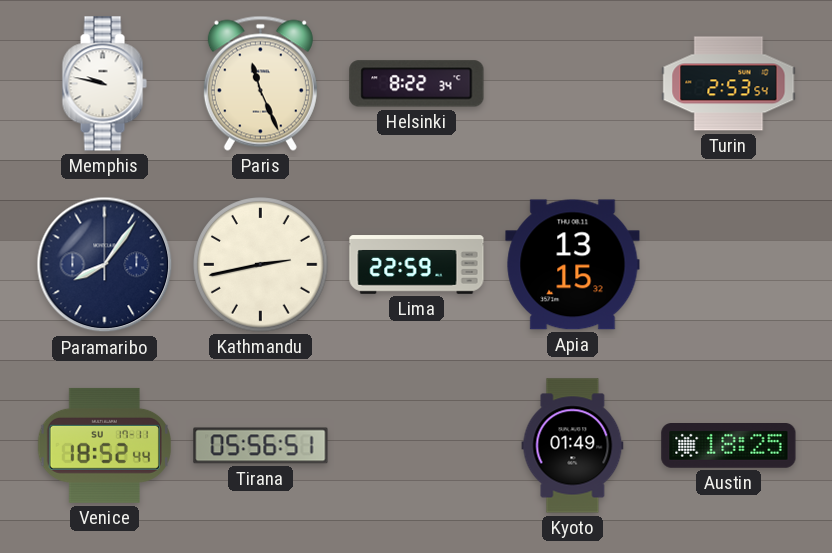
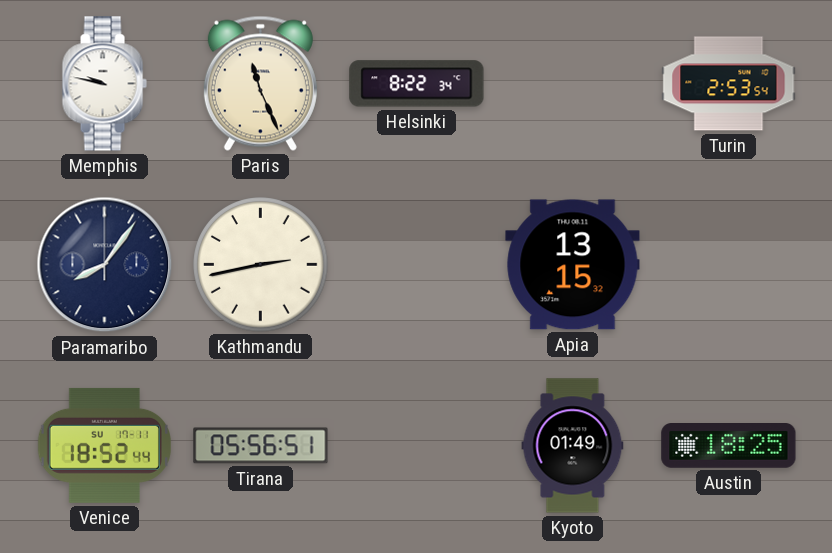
Lima: 22:59 -> none
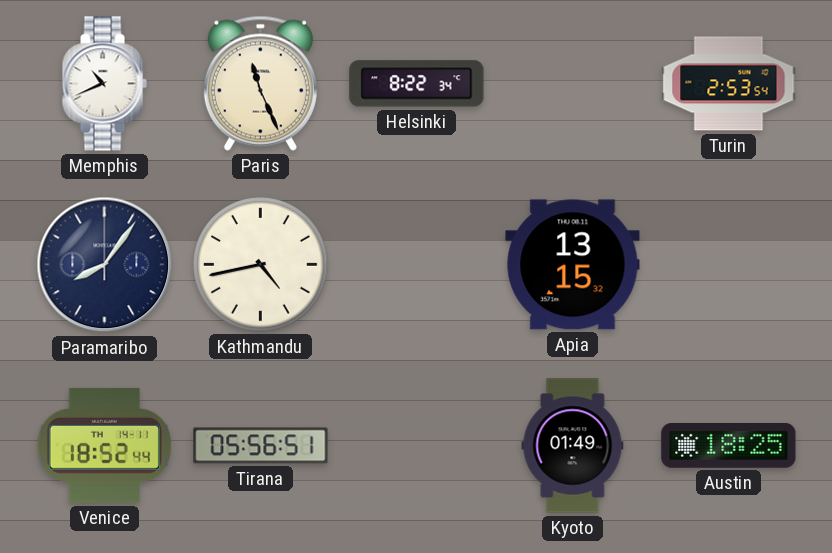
Memphis: 9:47 -> 10:41
Kathmandu: 2:43 -> 4:43
Venice date: SU 17-11 -> TH 14-11
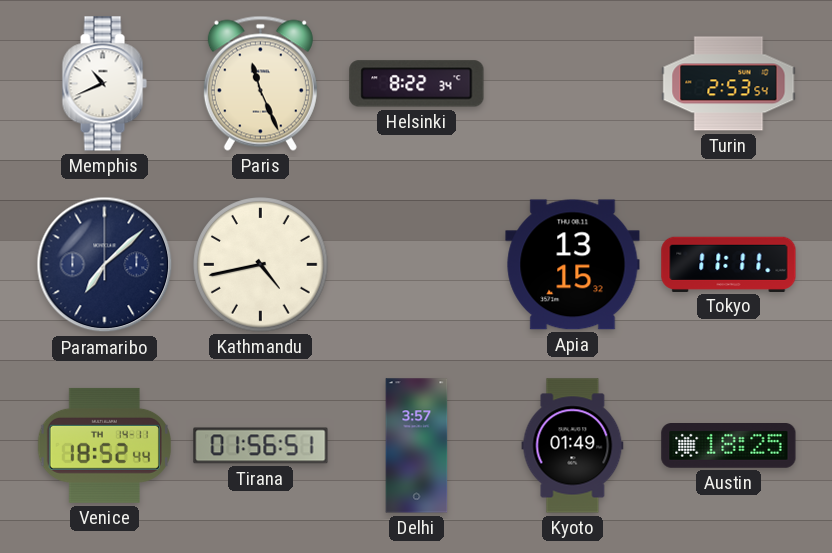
Paramaribo: 8:06 -> 7:08
Tokyo: none -> 11:11
Tirana: 05:56 -> 01:56
Delhi: none -> 3:57
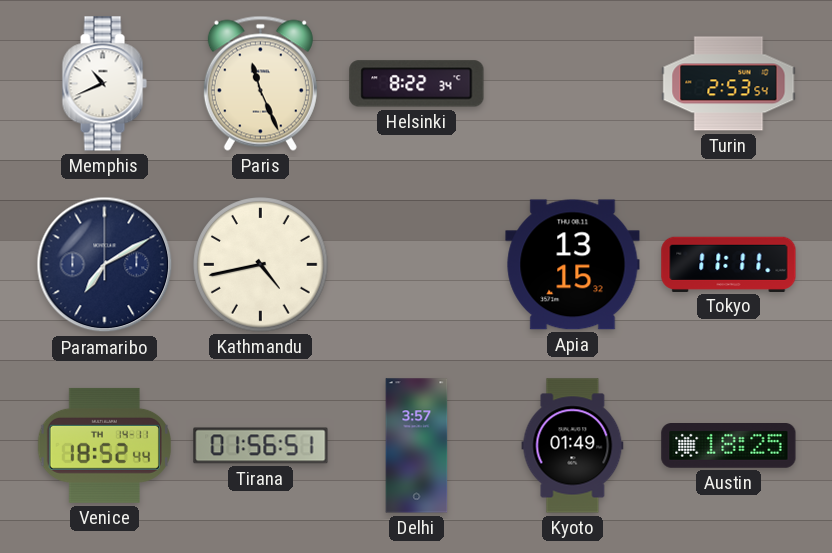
Paramaribo: 7:08 -> 7:10
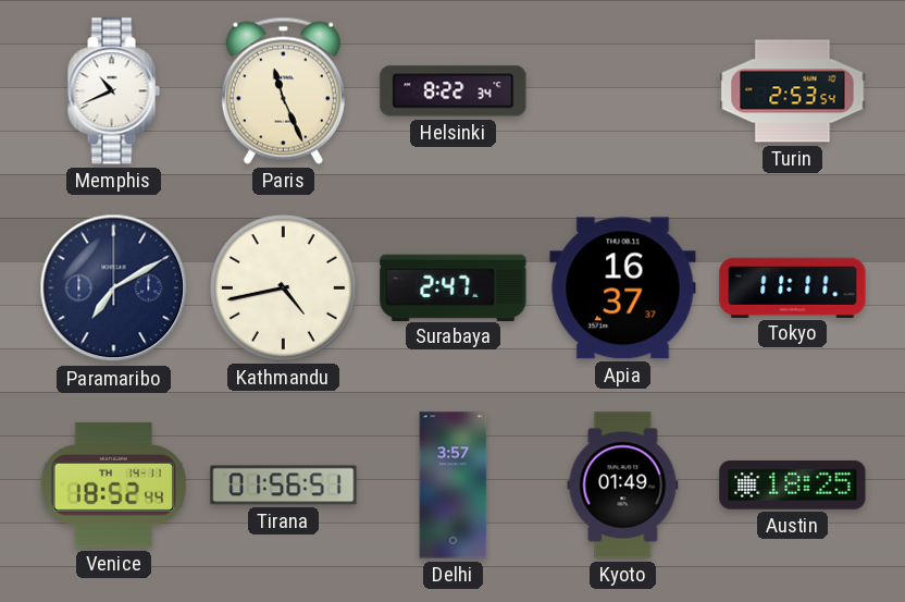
Surabaya: none -> 2:47
Apia: 13:15 -> 16:37
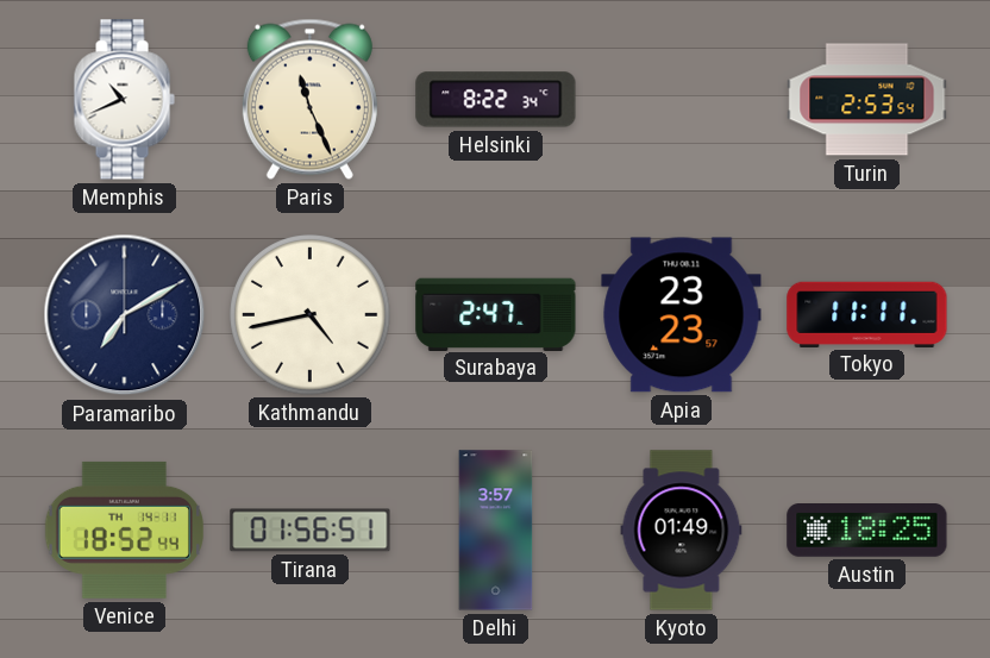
Apia: 16:37 -> 23:23
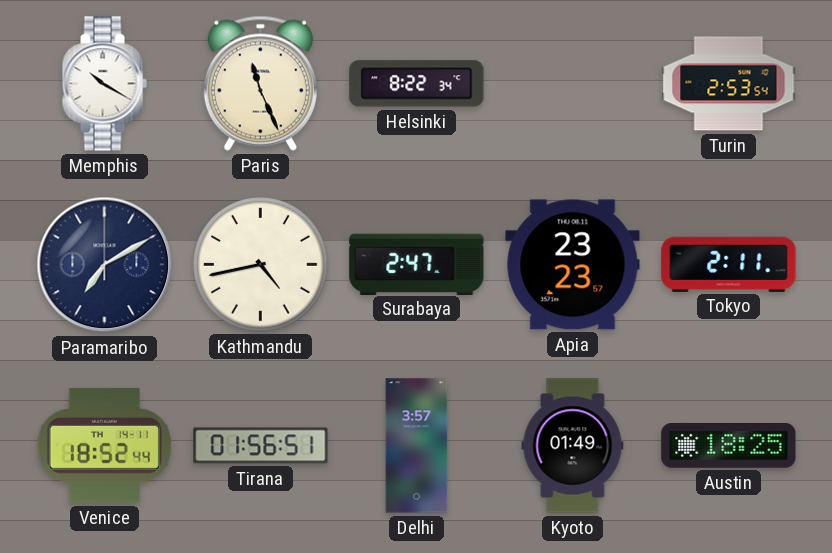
Memphis: 10:41 -> 10:20
Tokyo: 11:11 -> 2:11
